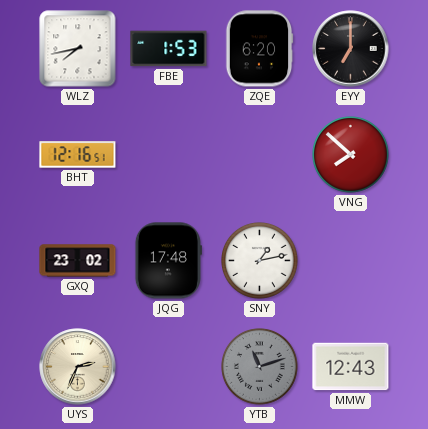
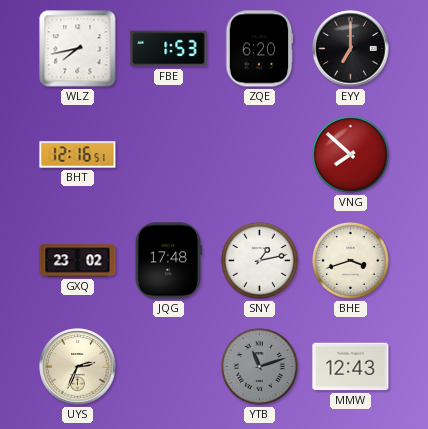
BHE: none -> 3:42
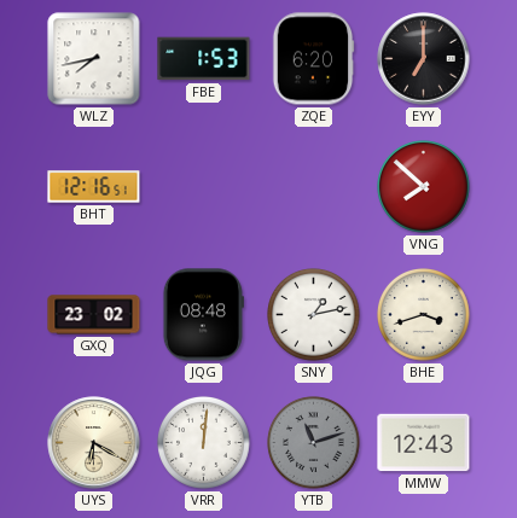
JQG: 17:48 -> 08:48
UYS: 2:34 -> 6:20
VRR: none -> 12:01
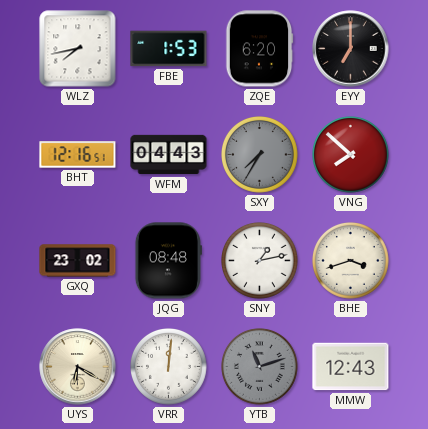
WFM: none -> 04:43
SXY: none -> 7:35
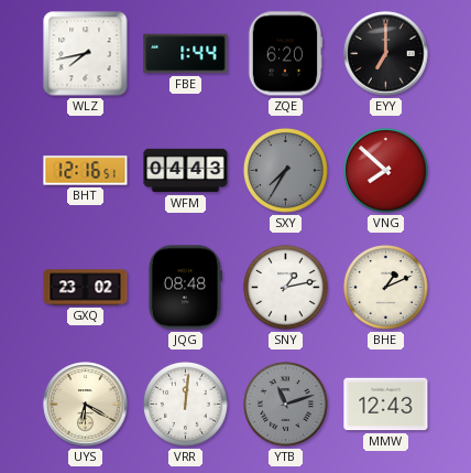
FBE: 1:53 -> 1:44
BHE: 3:42 -> 1:11
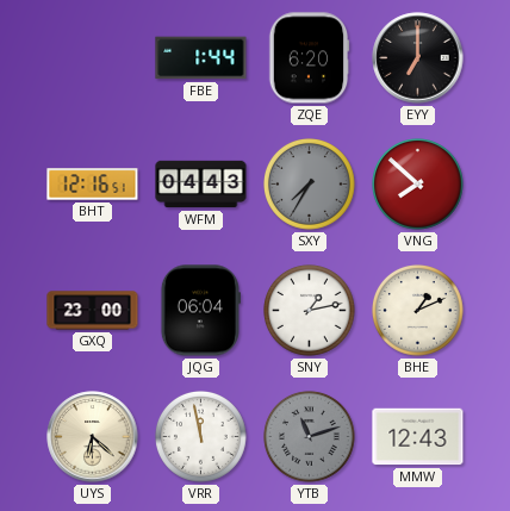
WLZ: 7:43 -> none
GXQ: 23:02 -> 23:00
JQG: 08:48 -> 06:04
UYS: 6:20 -> 6:22
VRR: 12:01 -> 11:58
